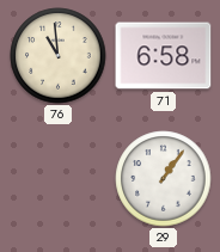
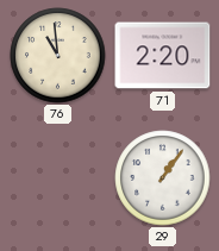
71: 6:58 -> 2:20
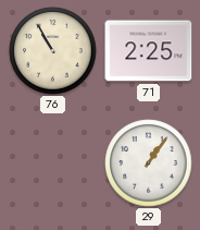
76: 10:59 -> 10:55
71: 2:20 -> 2:25
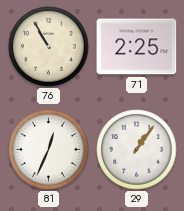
81: none -> 12:34
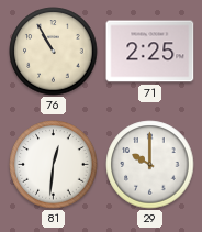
81: 12:34 -> 12:31
29: 1:06 -> 10:00
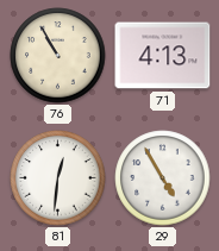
71: 2:25 -> 4:13
29: 10:00 -> 4:55
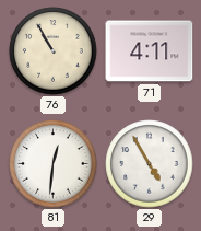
71: 4:13 -> 4:11
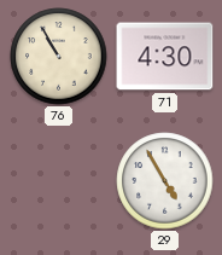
71: 4:11 -> 4:30
81: 12:31 -> none
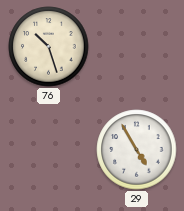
76: 10:55 -> 10:27
71: 4:30 -> none
